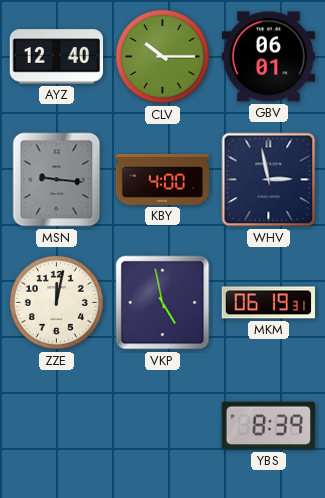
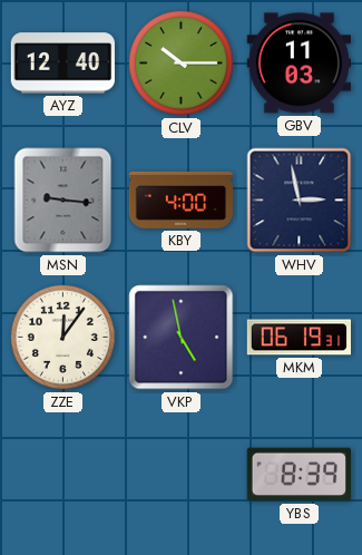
GBV: 06:01 -> 11:03
ZZE: 12:02 -> 12:06
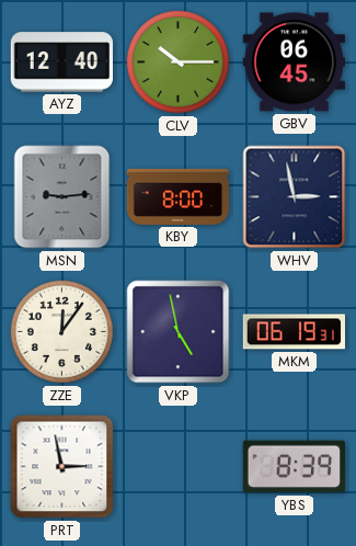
GBV: 11:03 -> 06:45
MSN: 9:16 -> 9:14
KBY: 4:00 -> 8:00
PRT: none -> 2:58
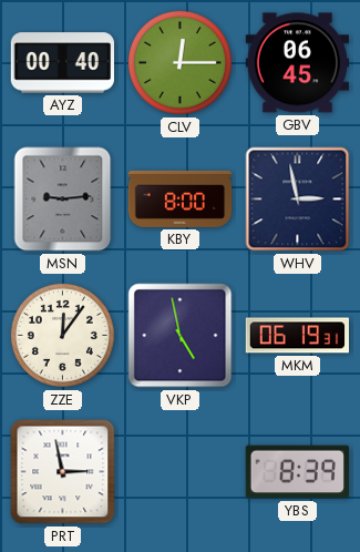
AYZ: 12:40 -> 00:40
CLV: 10:15 -> 12:15
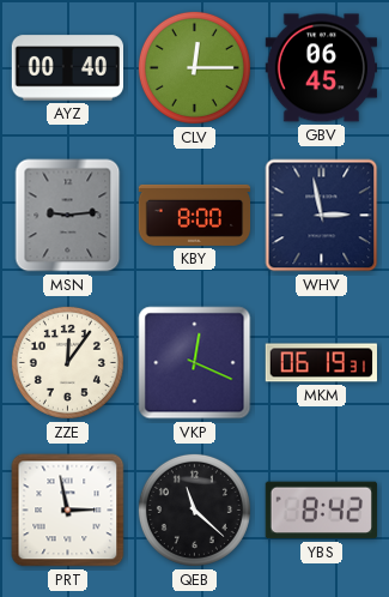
VKP: 4:58 -> 12:19
QEB: none -> 11:22
YBS: 8:39 -> 8:42
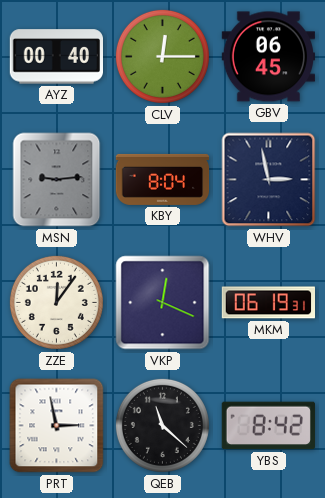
KBY: 8:00 -> 8:04
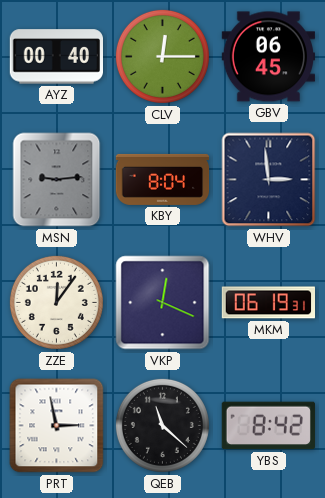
WHV: 2:58 -> 2:59
